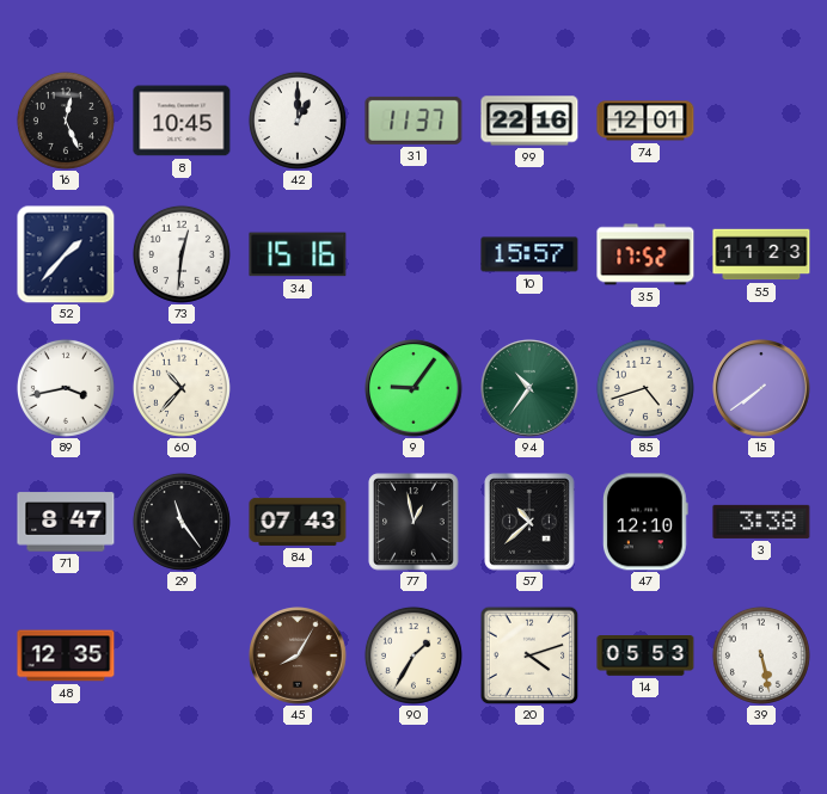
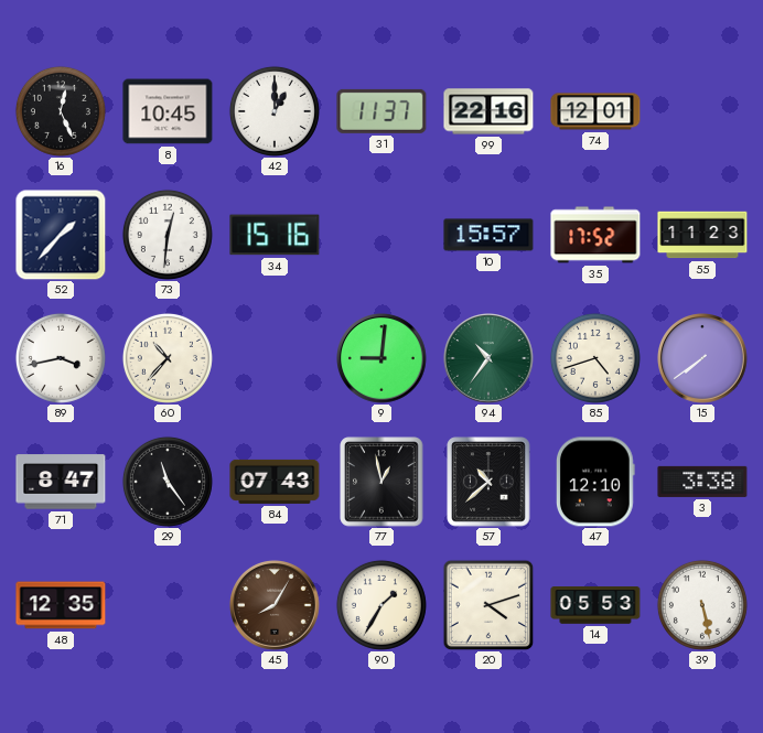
9: 9:06 -> 9:01
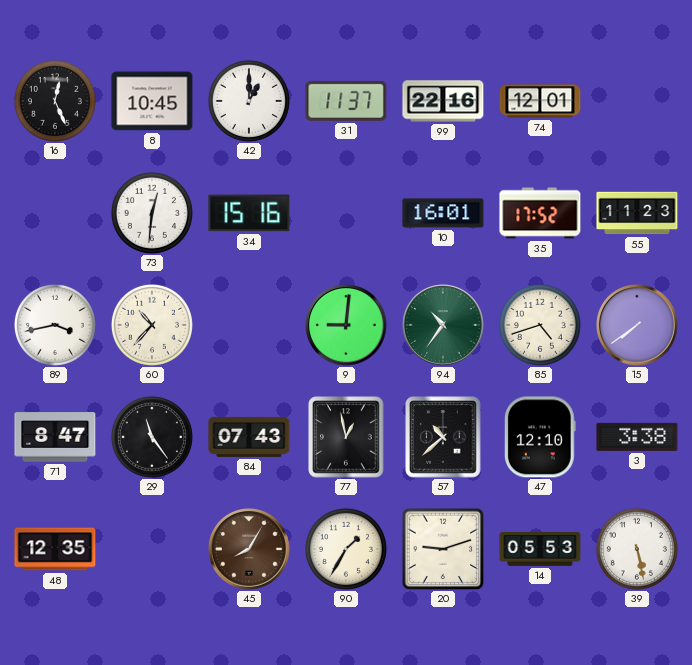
52: 1:37 -> none
10: 15:57 -> 16:01
20: 4:12 -> 9:12
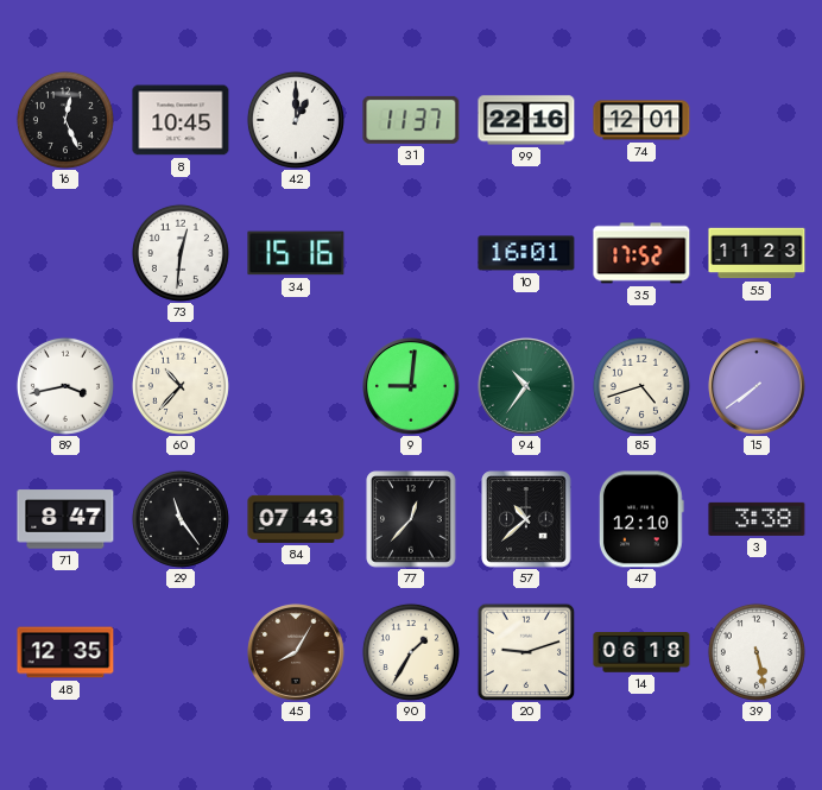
77: 12:58 -> 12:37
14: 05:53 -> 06:18
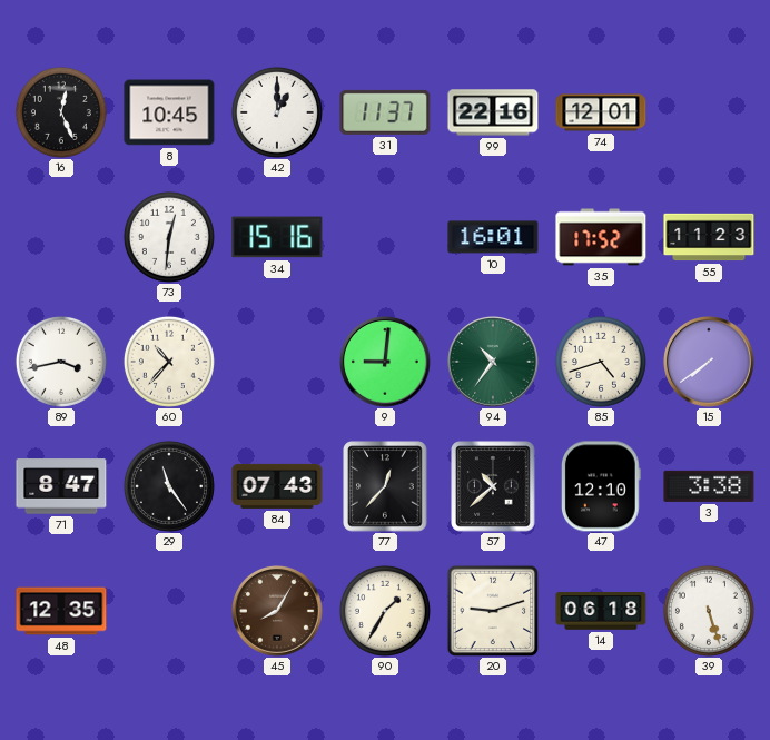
39: 5:28 -> 5:27
